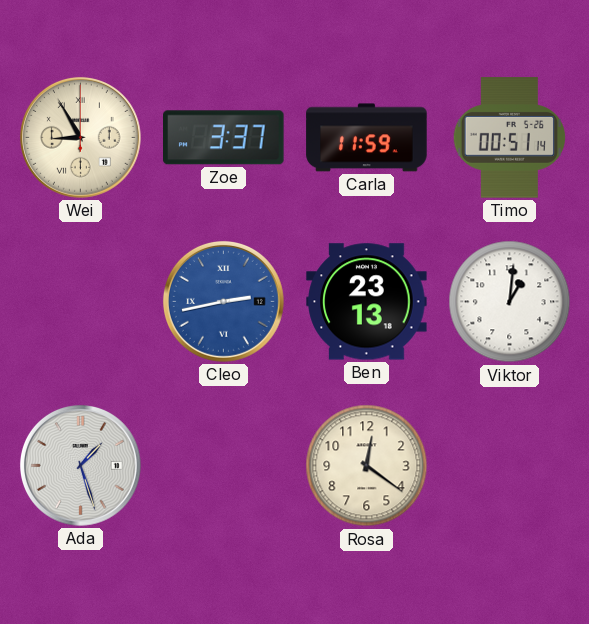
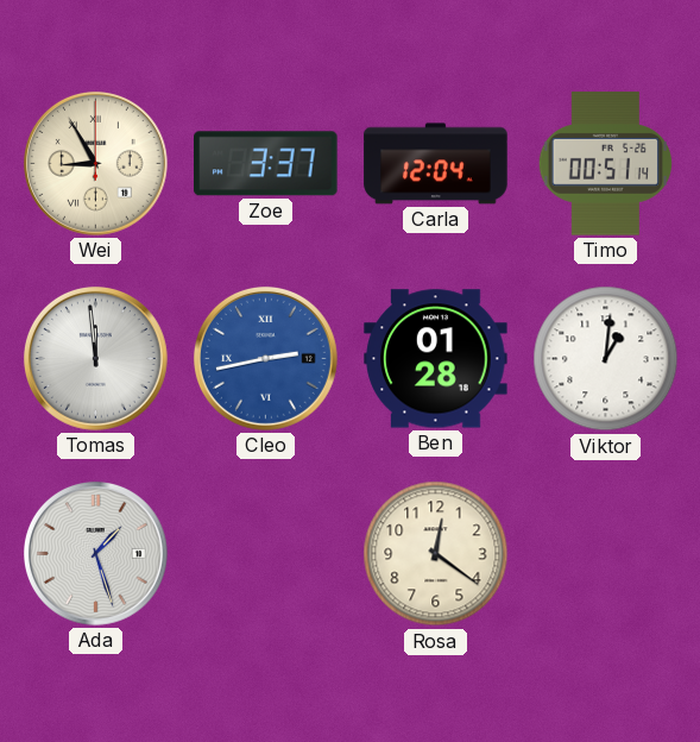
Carla: 11:59 -> 12:04
Tomas: none -> 11:59
Ben: 23:13 -> 01:28
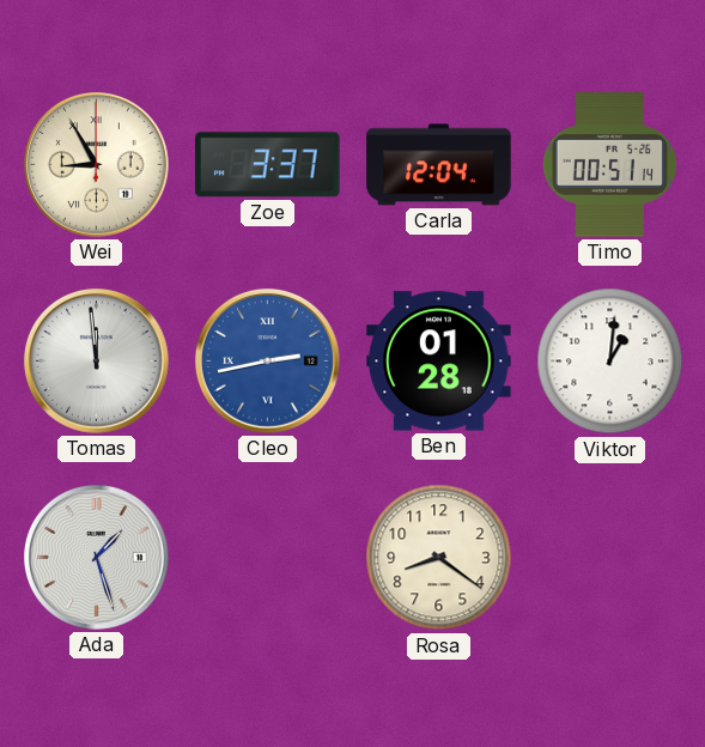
Rosa: 12:21 -> 8:21
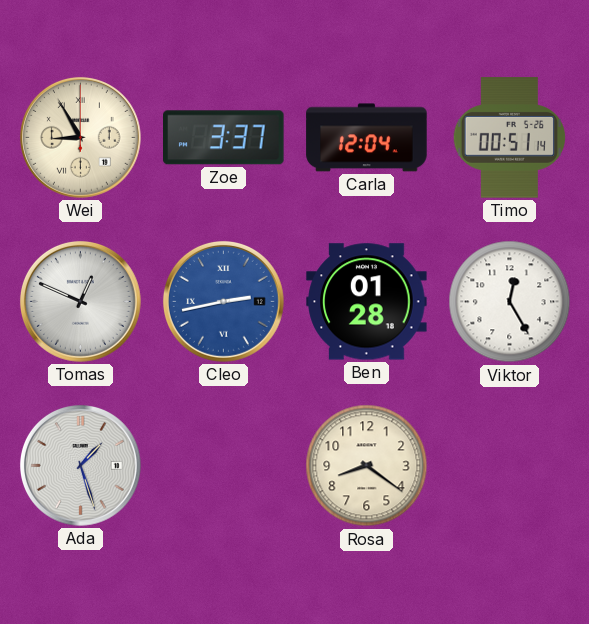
Tomas: 11:59 -> 12:49
Viktor: 1:01 -> 12:25
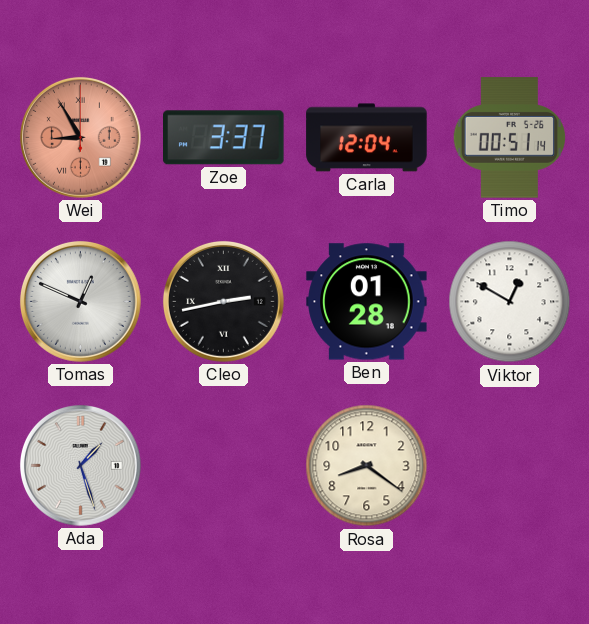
Wei dial: cream -> salmon
Cleo dial: blue -> black
Viktor: 12:25 -> 12:50
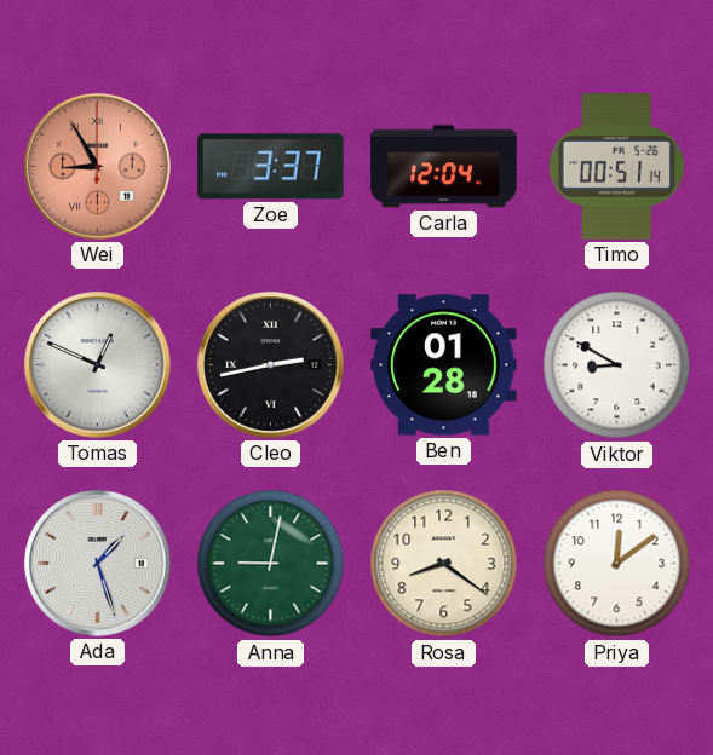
Viktor: 12:50 -> 8:50
Anna: none -> 9:02
Priya: none -> 12:09
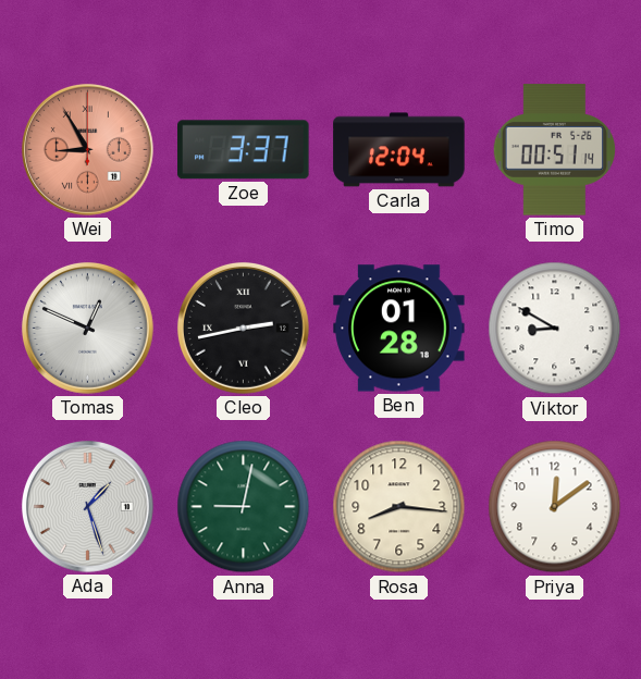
Rosa: 8:21 -> 8:16
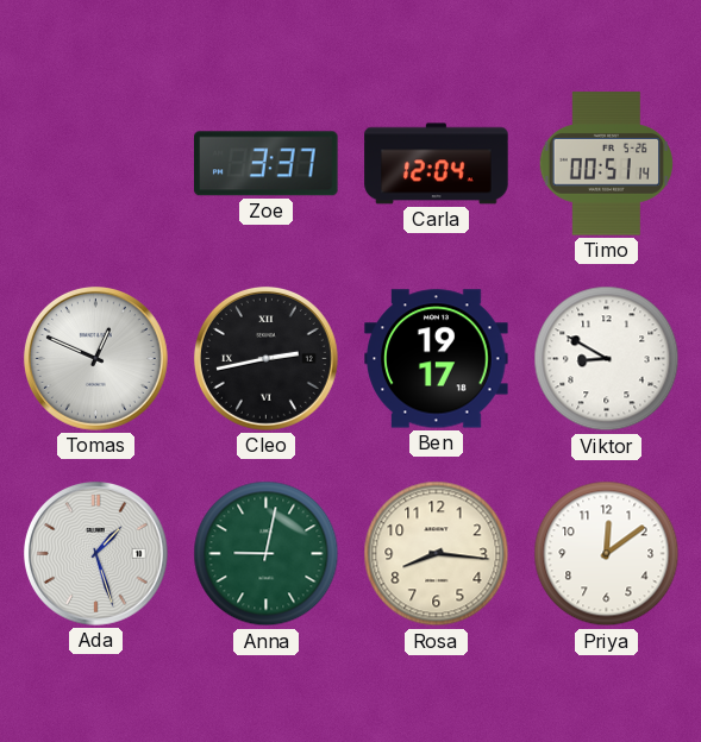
Wei: 8:55 -> none
Ben: 01:28 -> 19:17
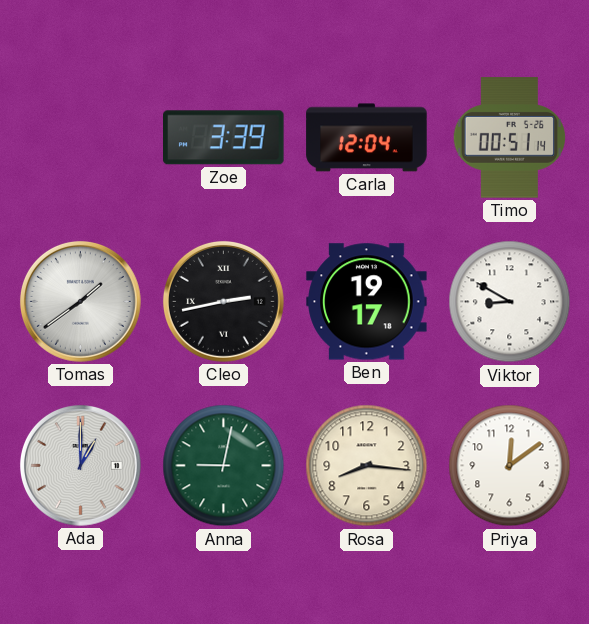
Zoe: 3:37 -> 3:39
Tomas: 12:49 -> 1:39
Ada: 1:27 -> 1:00
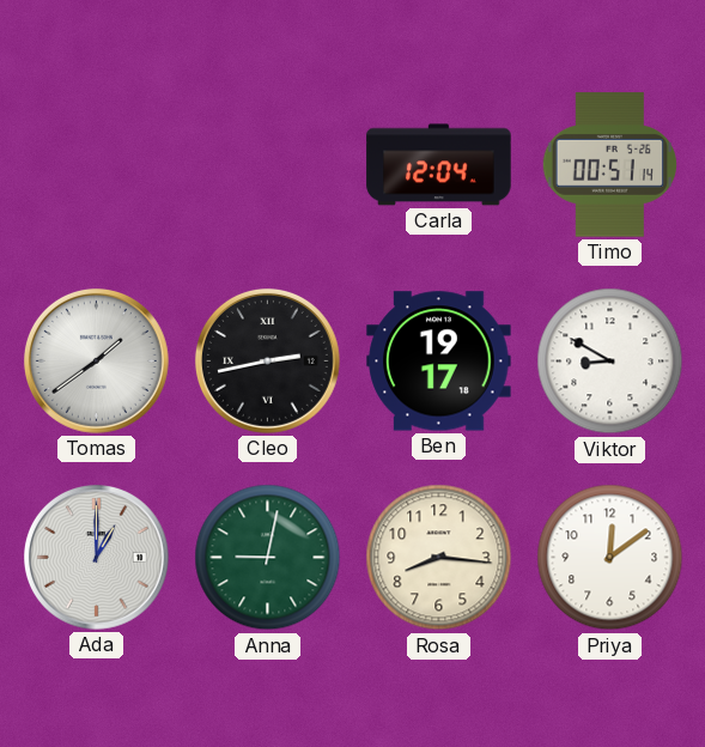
Zoe: 3:39 -> none
